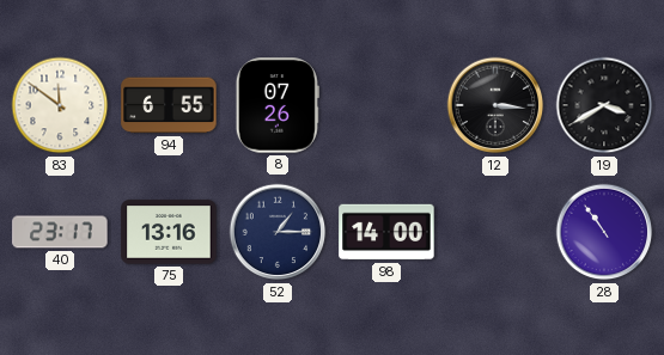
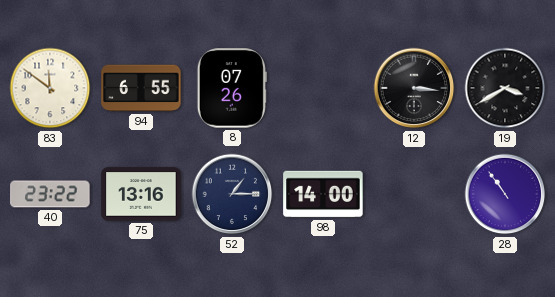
40: 23:17 -> 23:22
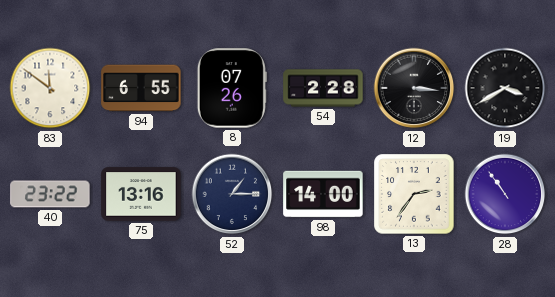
54: none -> 2:28
13: none -> 2:36
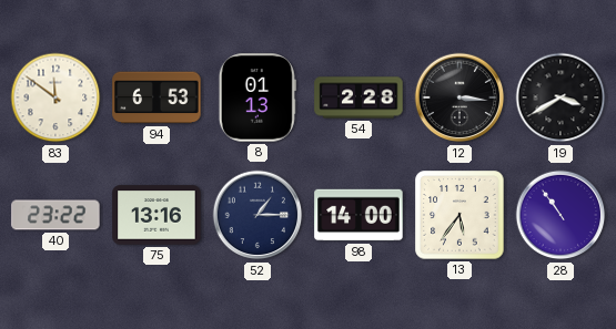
94: 6:55 -> 6:53
8: 07:26 -> 01:13
13: 2:36 -> 5:36
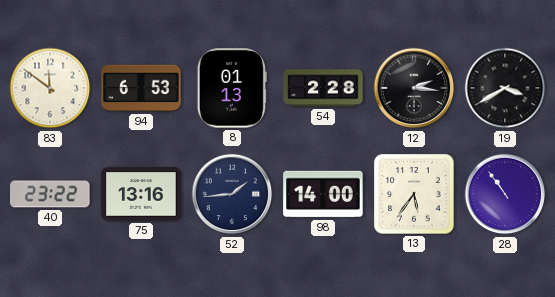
12: 3:16 -> 2:16
52: 1:15 -> 1:44
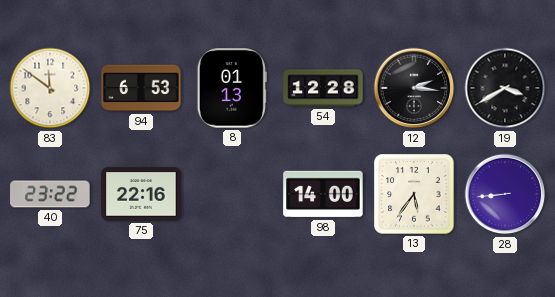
54: 2:28 -> 12:28
75: 13:16 -> 22:16
52: 1:44 -> none
28: 10:54 -> 8:44
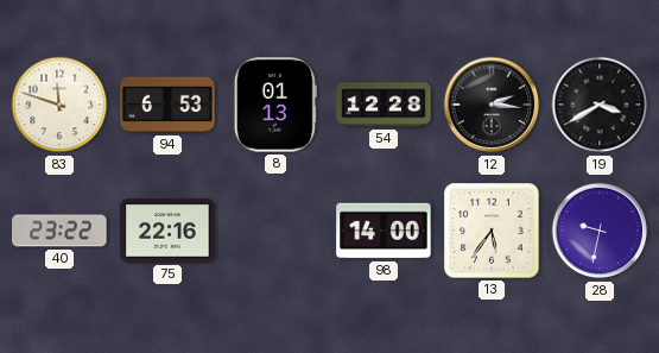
83: 11:51 -> 11:48
28: 8:44 -> 9:32
